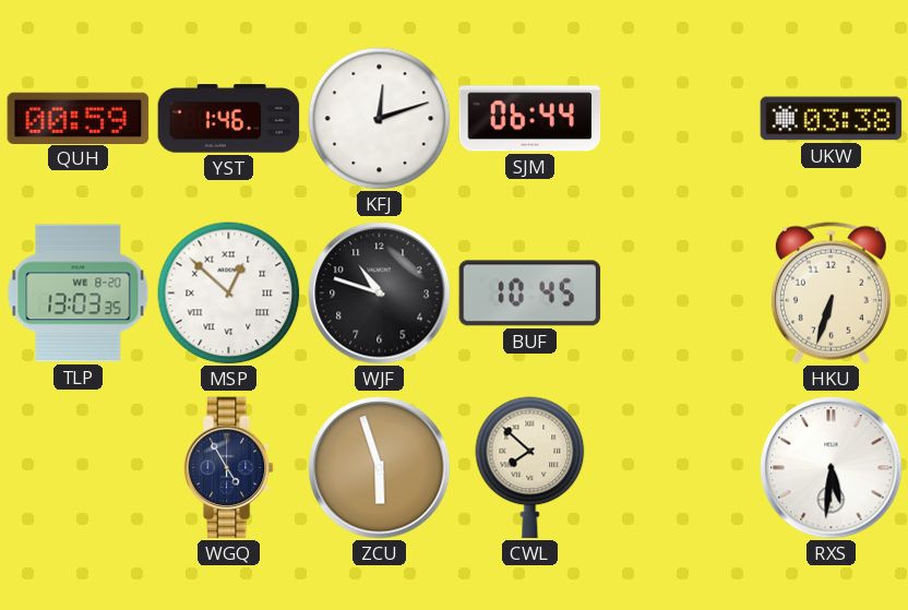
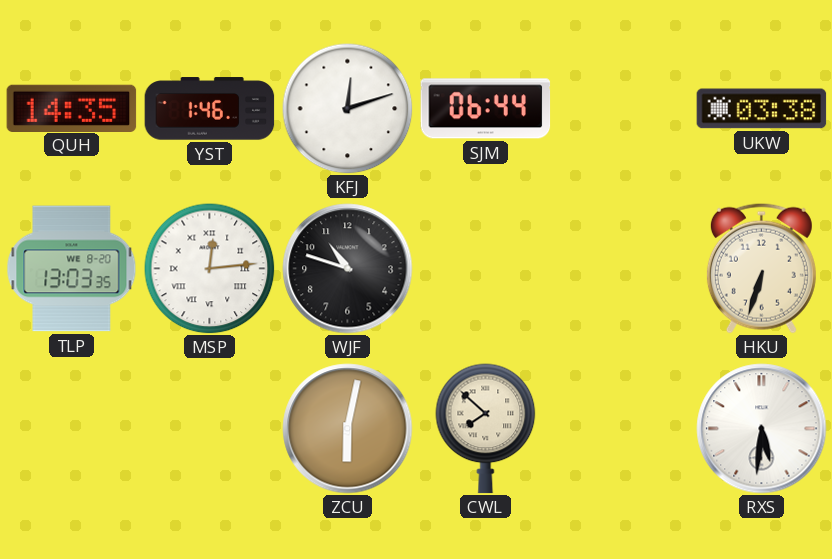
QUH: 00:59 -> 14:35
MSP: 12:52 -> 12:14
BUF: 10:45 -> none
WGQ: 4:55 -> none
ZCU: 5:57 -> 6:02
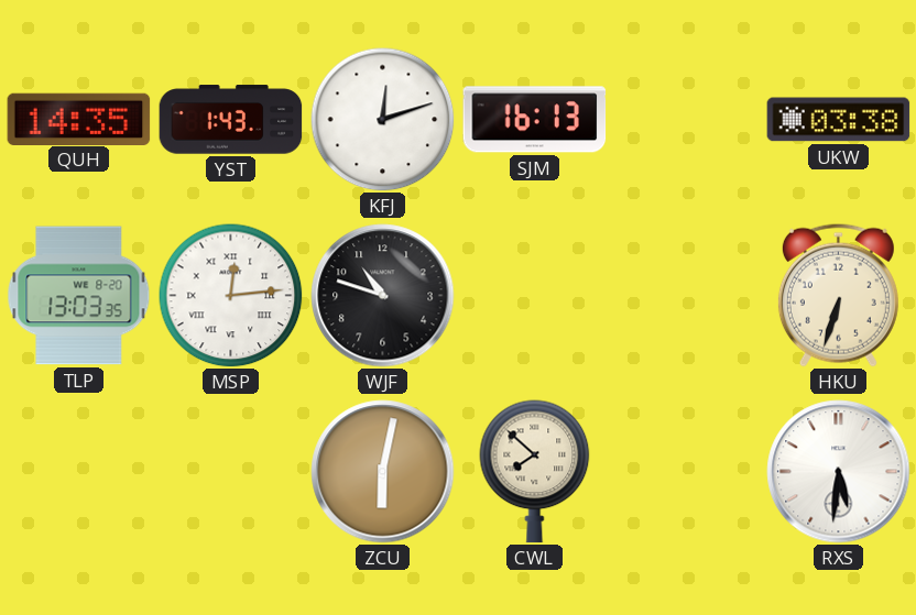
YST: 1:46 -> 1:43
SJM: 06:44 -> 16:13
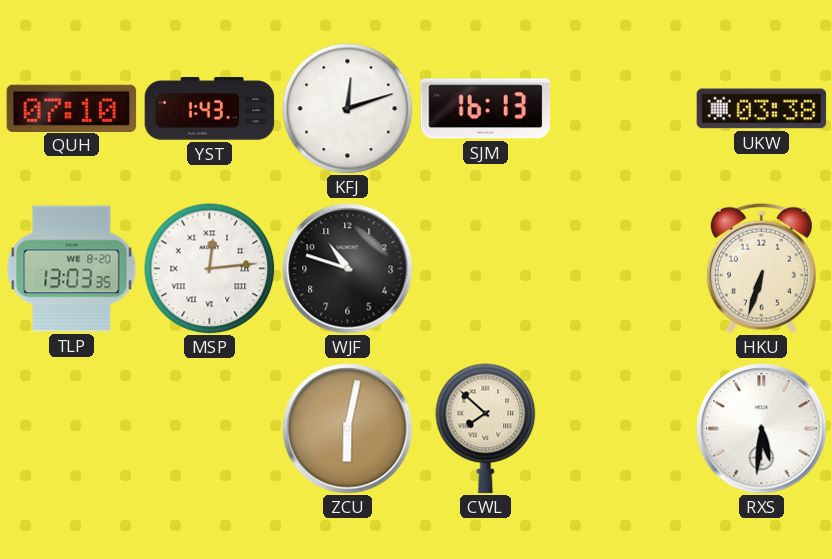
QUH: 14:35 -> 07:10
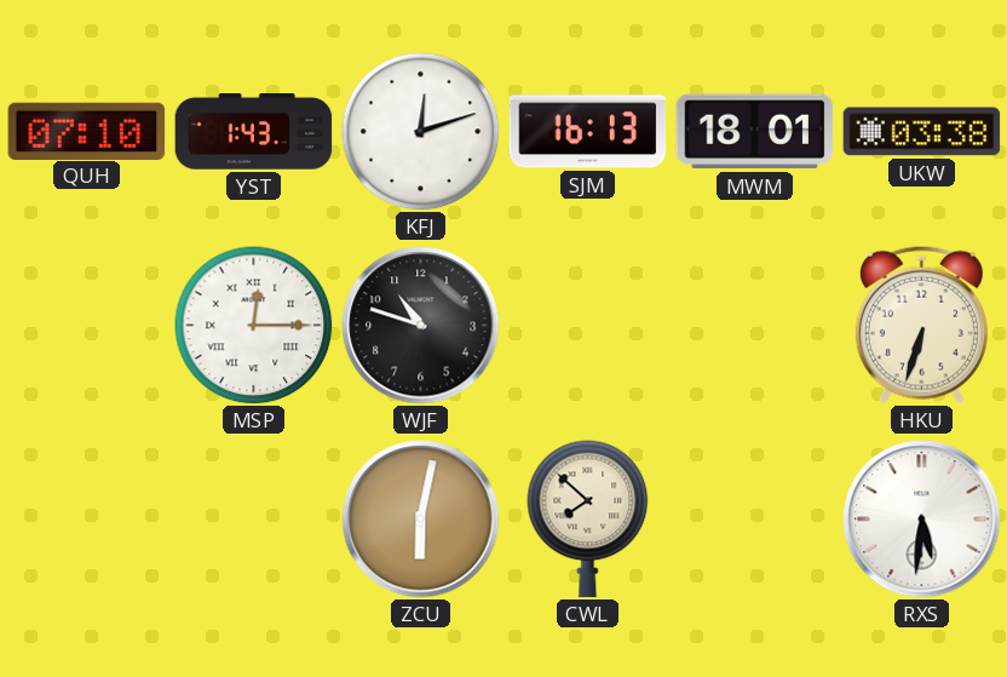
MWM: none -> 18:01
TLP: 13:03 -> none
MSP: 12:14 -> 12:15
